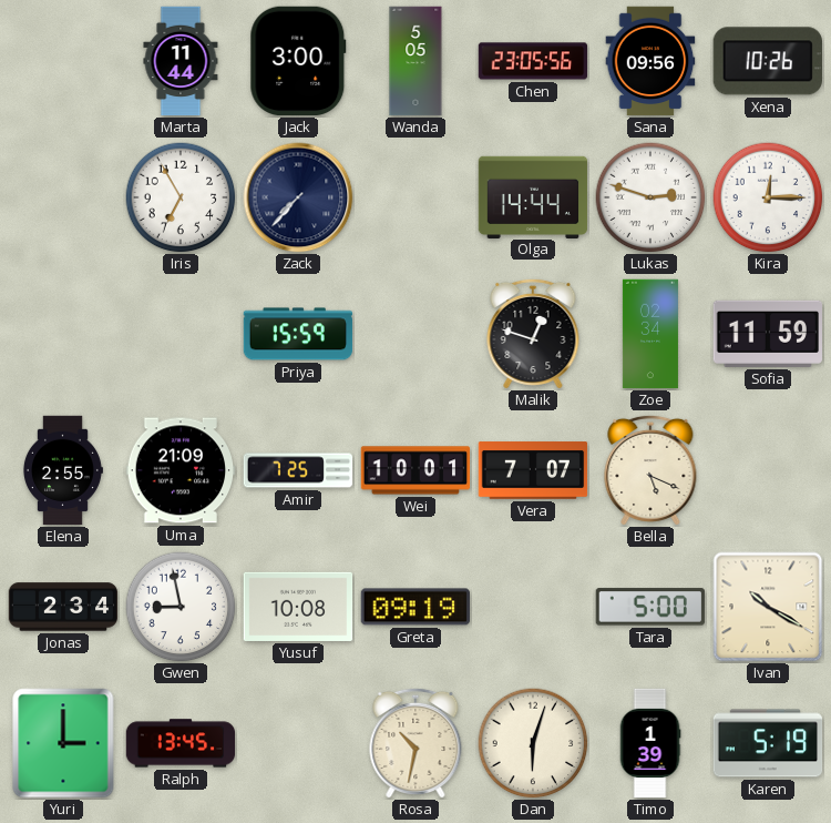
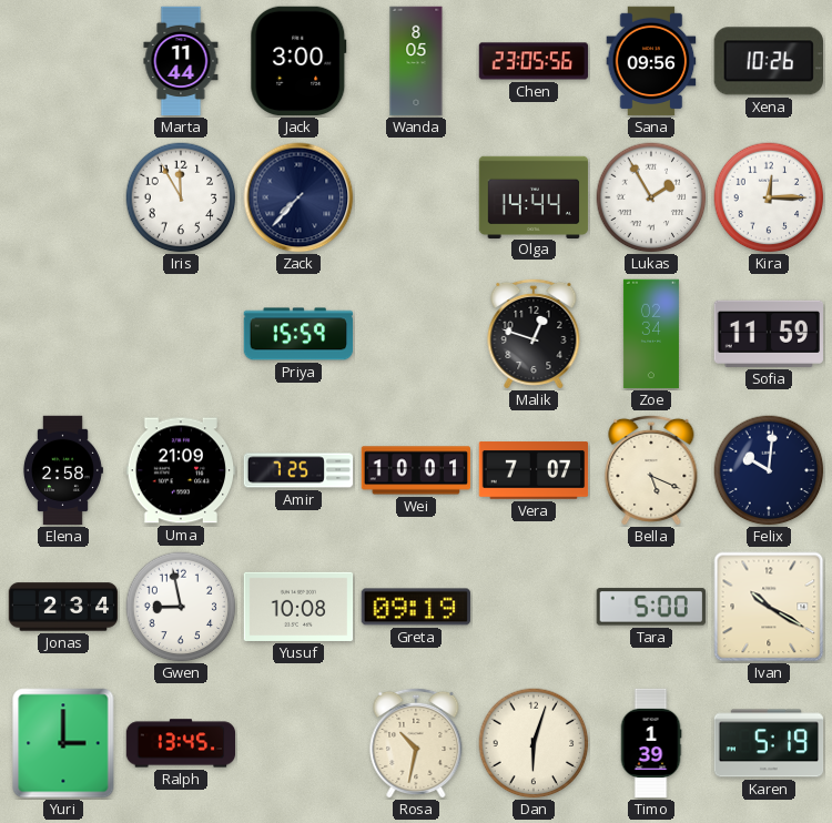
Wanda: 5:05 -> 8:05
Iris: 6:55 -> 11:55
Lukas: 2:48 -> 1:55
Elena: 2:55 -> 2:58
Felix: none -> 10:01
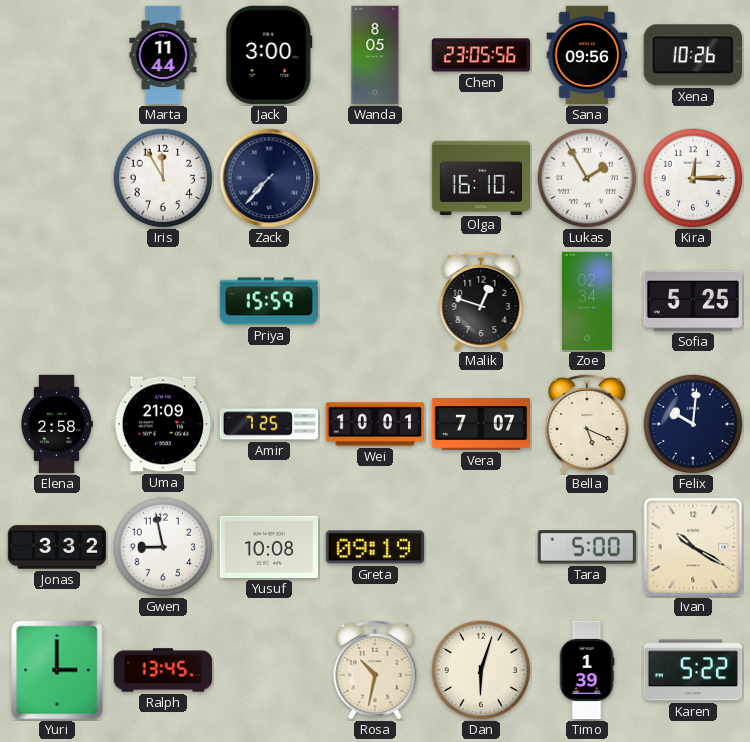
Olga: 14:44 -> 16:10
Sofia: 11:59 -> 5:25
Jonas: 2:34 -> 3:32
Karen: 5:19 -> 5:22
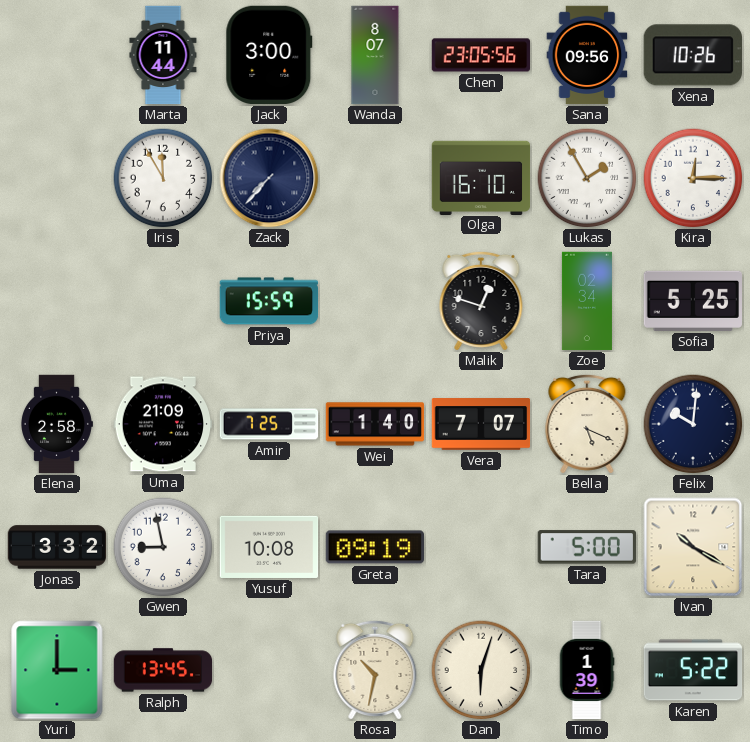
Wanda: 8:05 -> 8:07
Wei: 10:01 -> 1:40
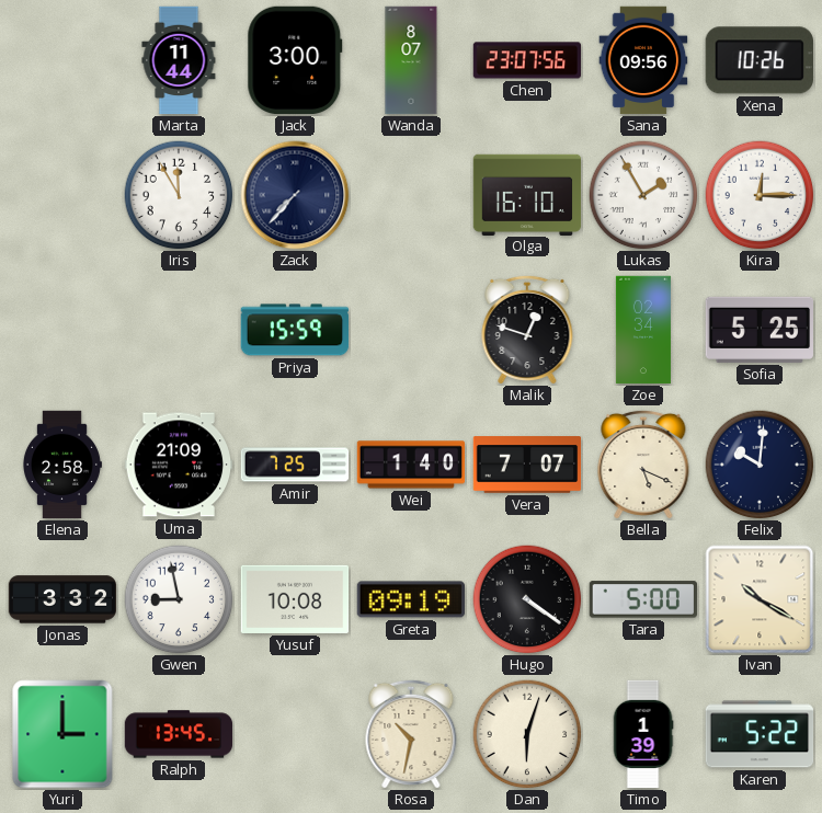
Chen: 23:05 -> 23:07
Hugo: none -> 4:21
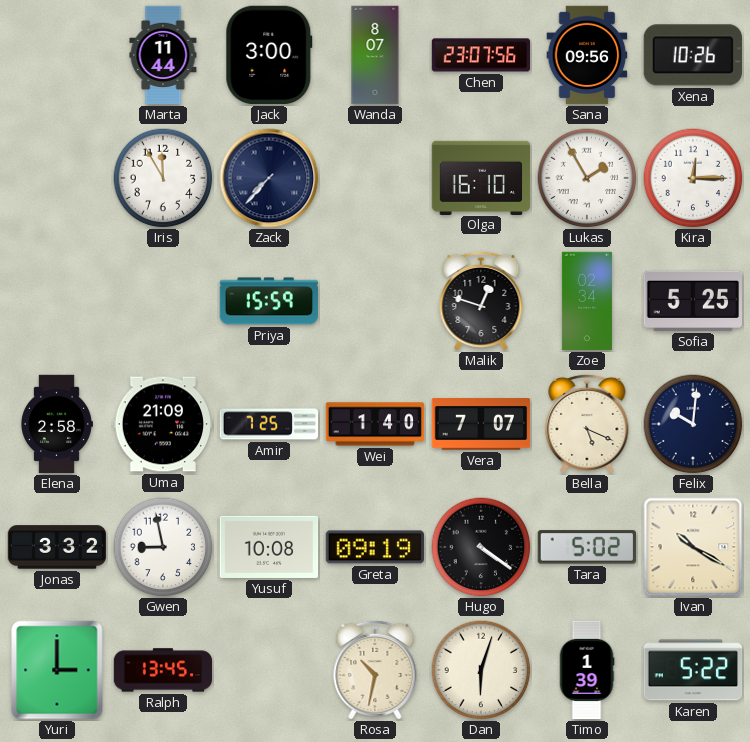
Tara: 5:00 -> 5:02
